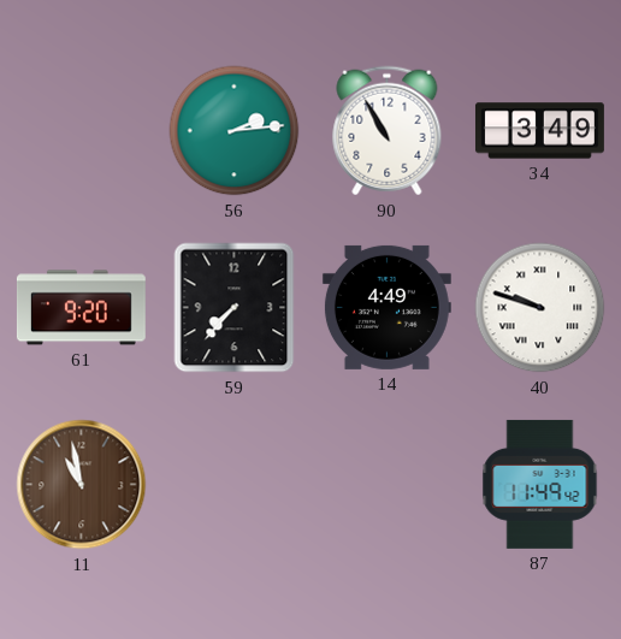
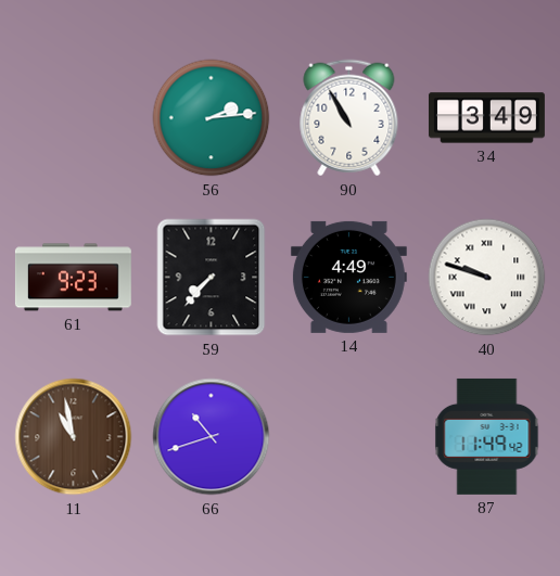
61: 9:20 -> 9:23
66: none -> 10:42
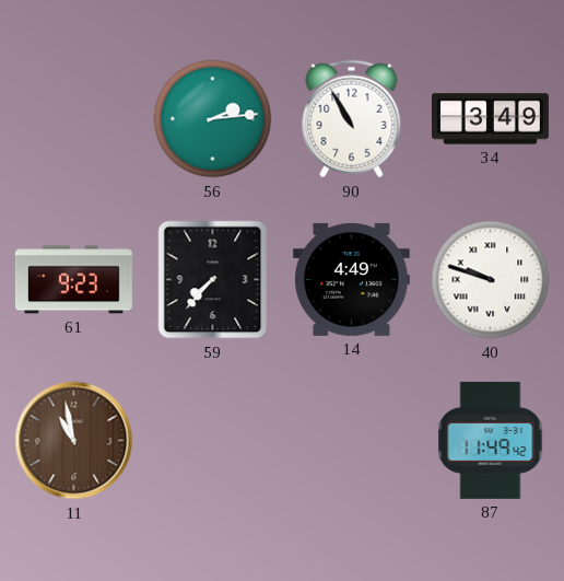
66: 10:42 -> none
